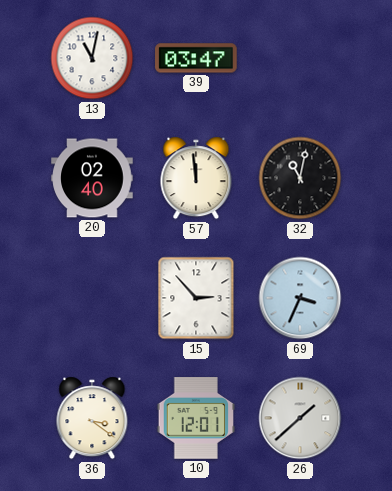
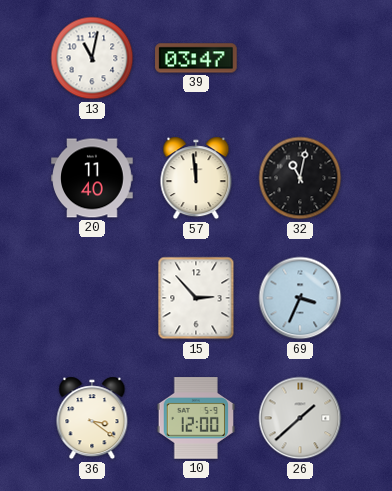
20: 02:40 -> 11:40
10: 12:01 -> 12:00
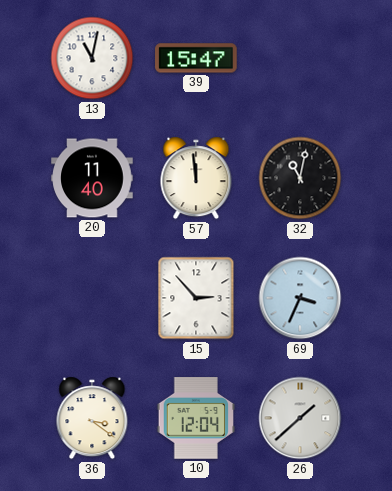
39: 03:47 -> 15:47
10: 12:00 -> 12:04
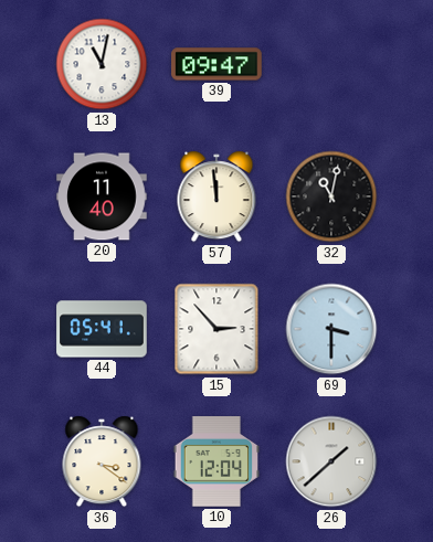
39: 15:47 -> 09:47
44: none -> 05:41
69: 3:34 -> 3:30
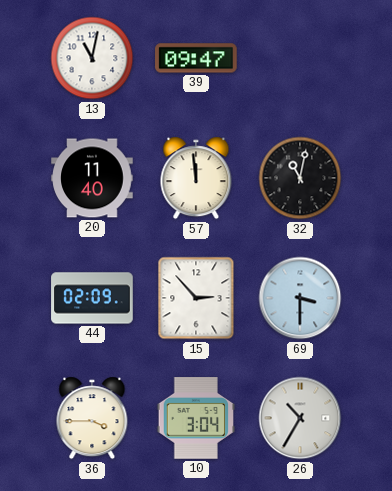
44: 05:41 -> 02:09
36: 3:21 -> 3:45
10: 12:04 -> 3:04
26: 1:38 -> 10:35
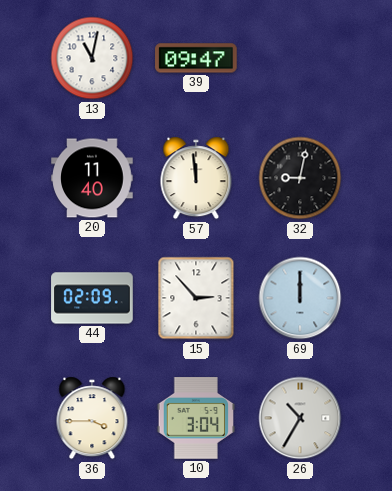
32: 11:02 -> 9:02
69: 3:30 -> 12:00
